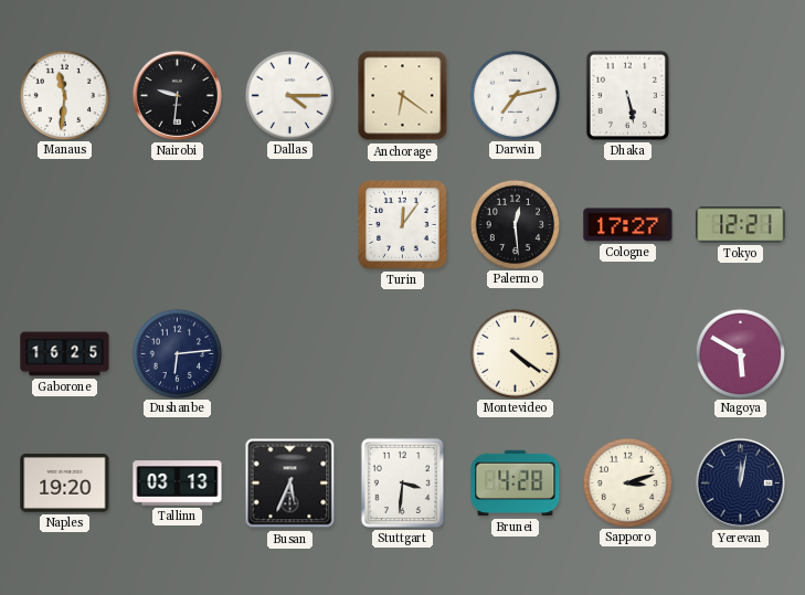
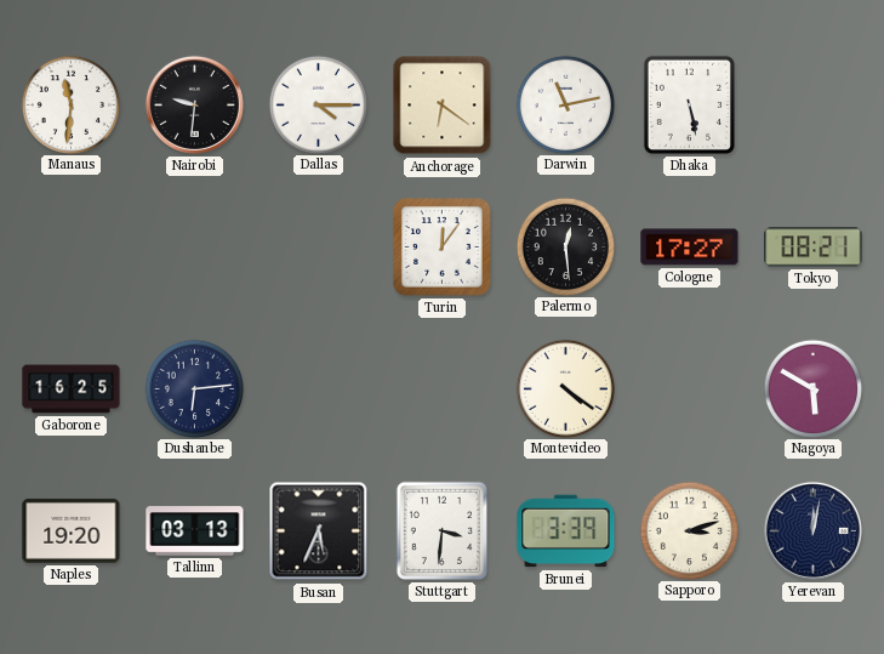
Darwin: 7:13 -> 11:13
Tokyo: 12:21 -> 08:21
Brunei: 4:28 -> 3:39
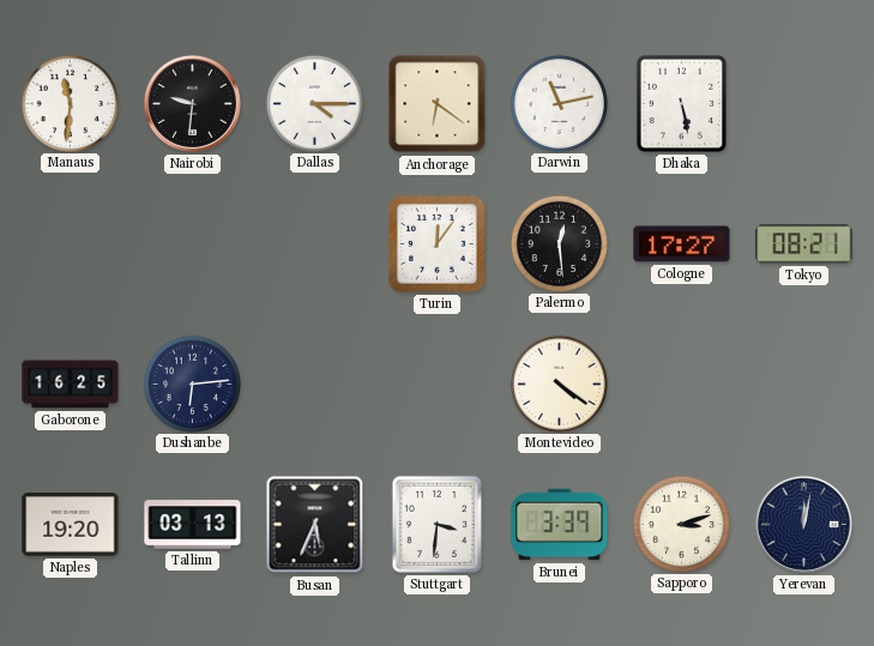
Nagoya: 5:50 -> none
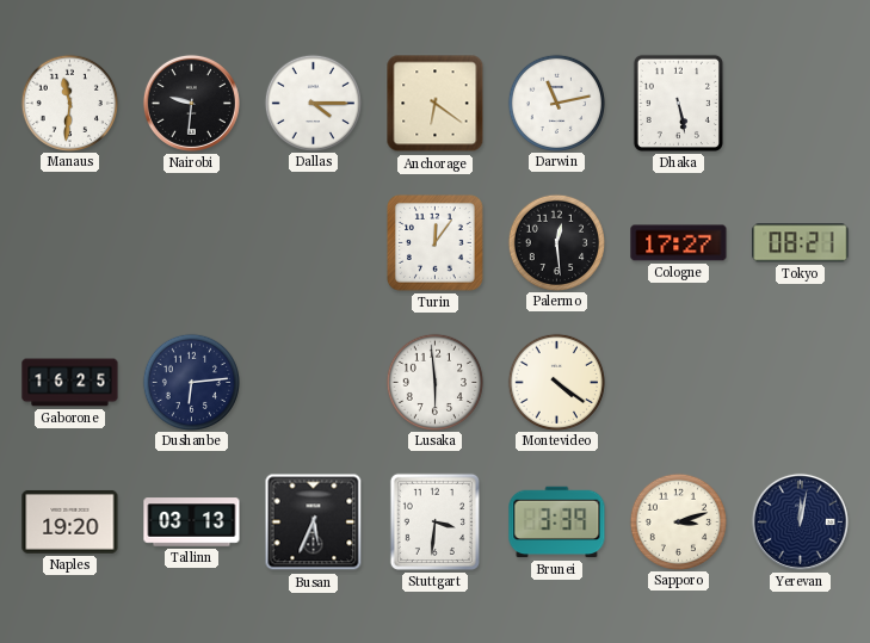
Lusaka: none -> 5:59
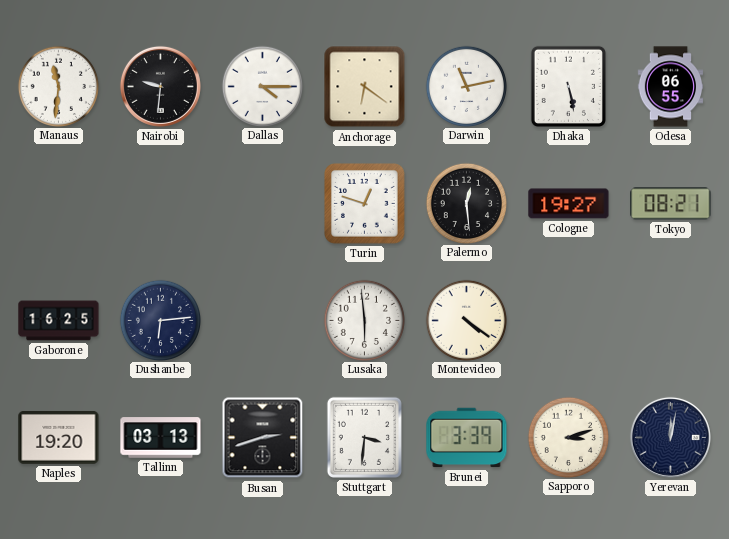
Odesa: none -> 06:55
Turin: 12:06 -> 12:48
Cologne: 17:27 -> 19:27
Busan: 5:34 -> 2:42
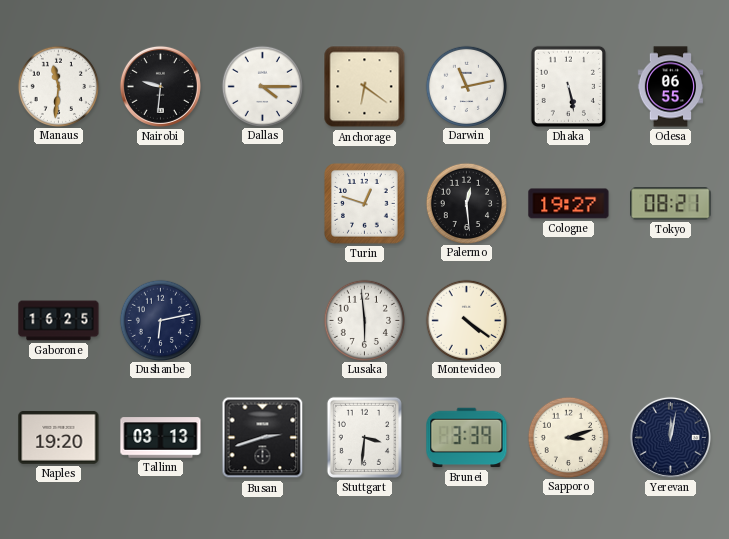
Dushanbe: 6:14 -> 6:13
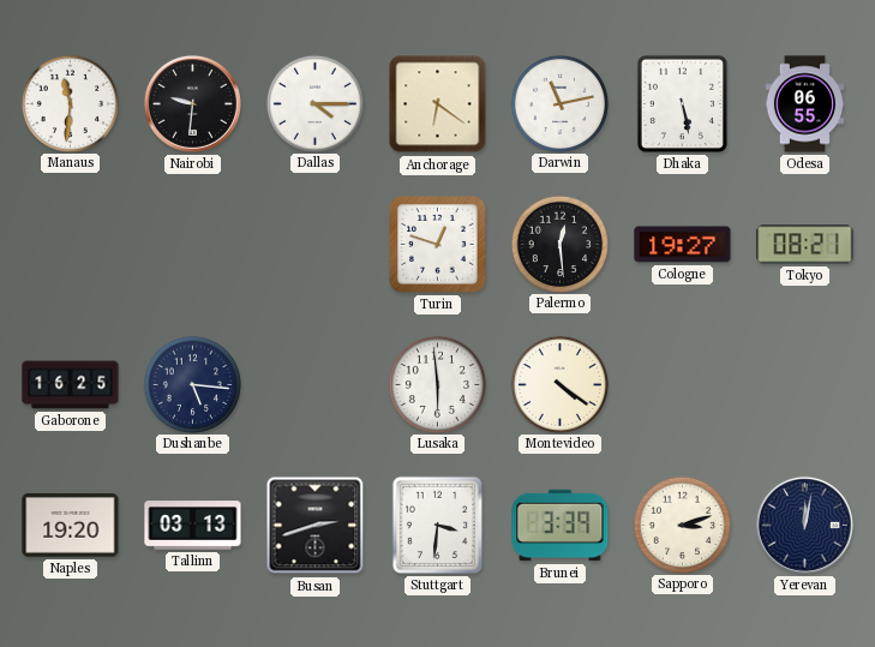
Dushanbe: 6:13 -> 5:16
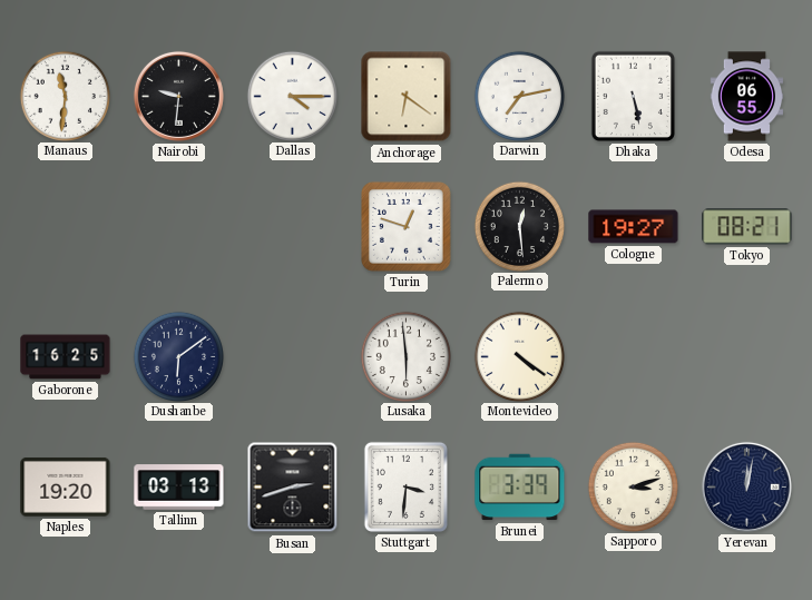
Darwin: 11:13 -> 7:13
Dushanbe: 5:16 -> 6:09
